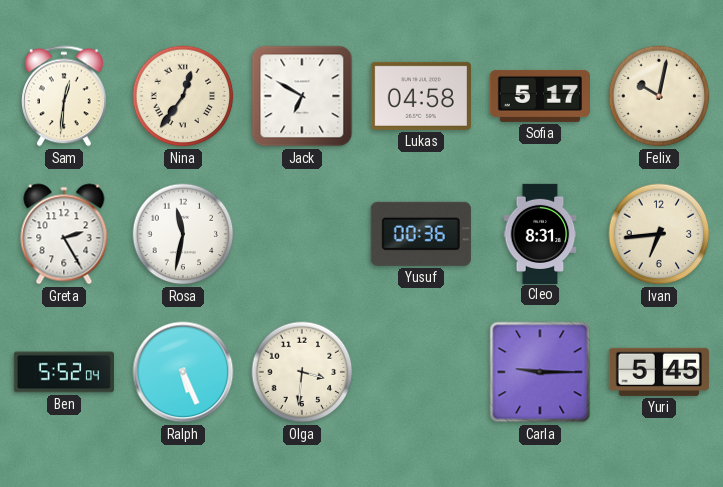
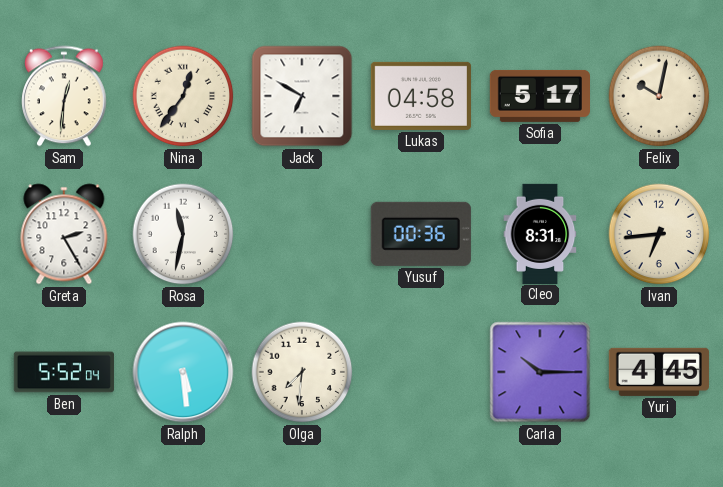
Ralph: 5:26 -> 5:29
Olga: 3:31 -> 7:31
Carla: 9:15 -> 10:15
Yuri: 5:45 -> 4:45
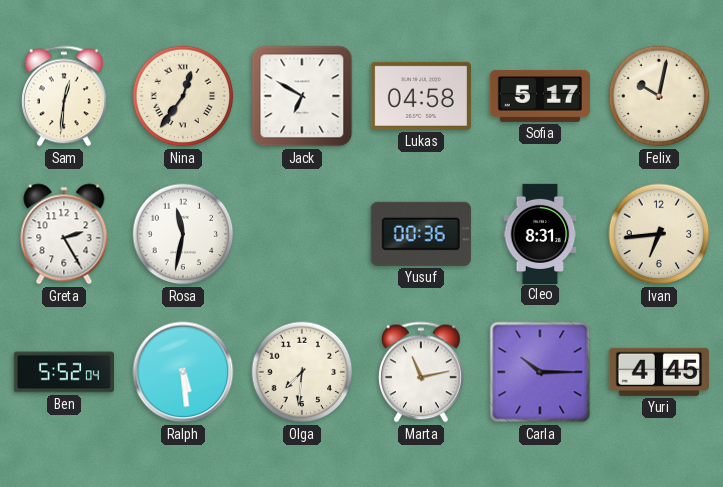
Marta: none -> 11:13
